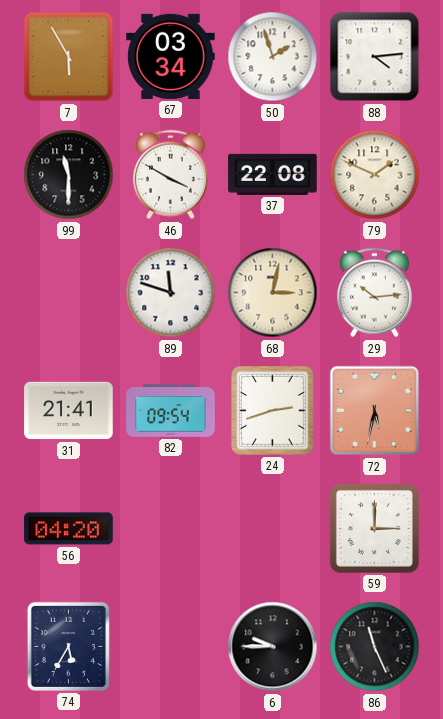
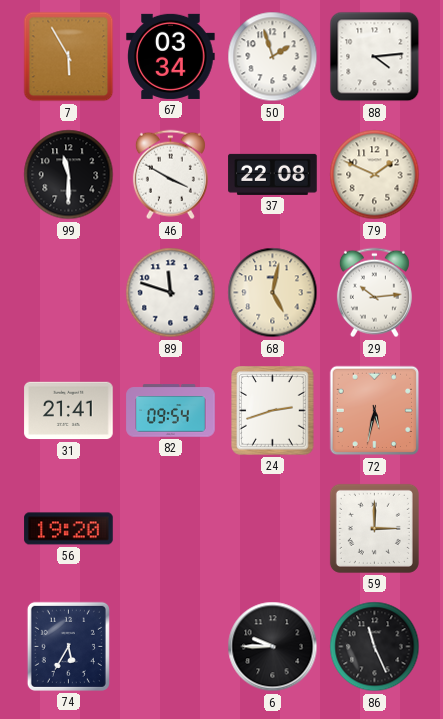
68: 3:02 -> 5:02
56: 04:20 -> 19:20
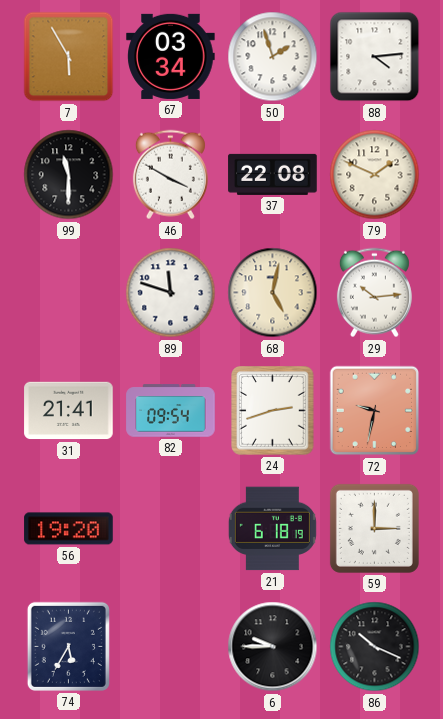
72: 5:32 -> 9:32
21: none -> 6:18
86: 11:26 -> 10:19
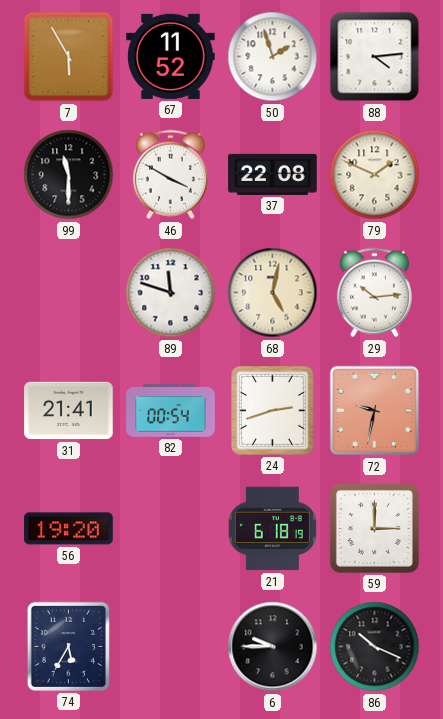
67: 03:34 -> 11:52
82: 09:54 -> 00:54
